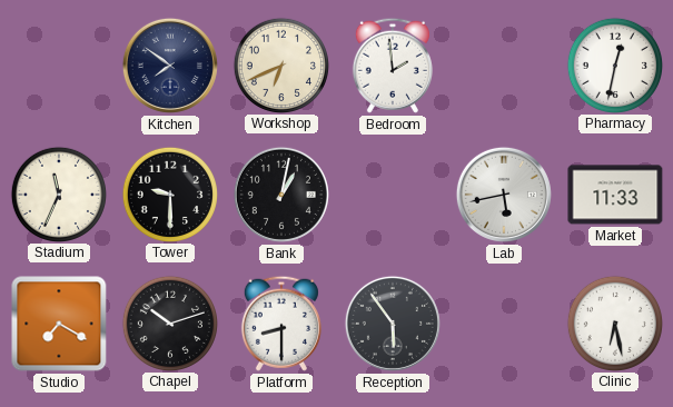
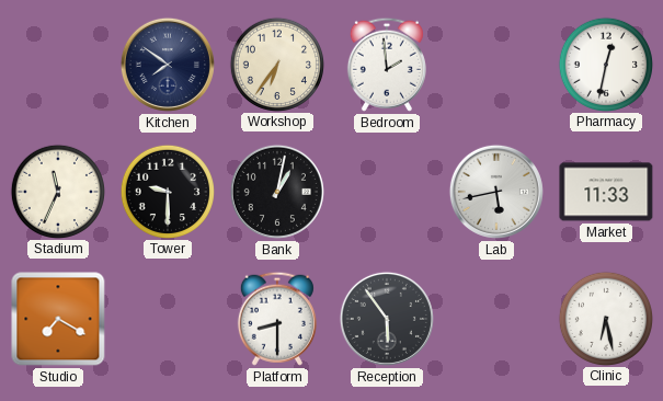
Workshop: 6:41 -> 6:36
Chapel: 10:12 -> none
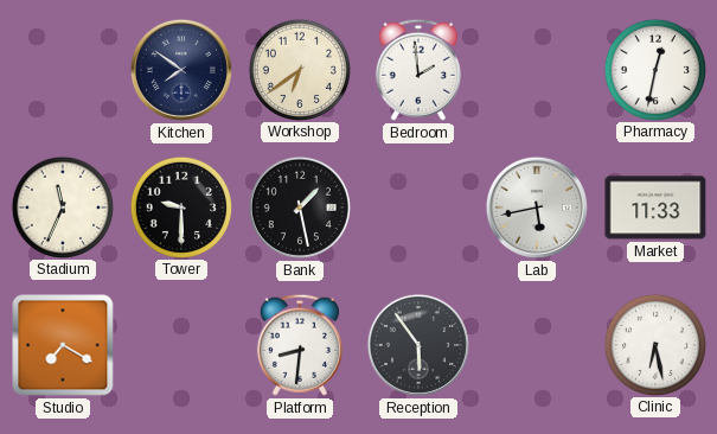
Workshop: 6:36 -> 6:39
Bank: 1:02 -> 1:28
Platform: 8:30 -> 8:31
